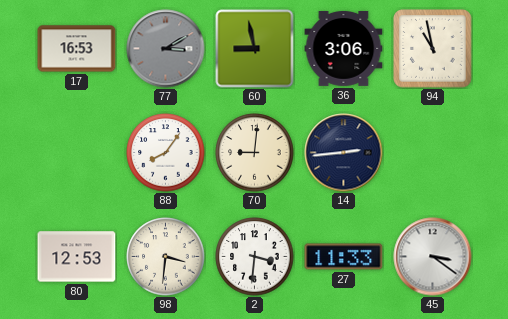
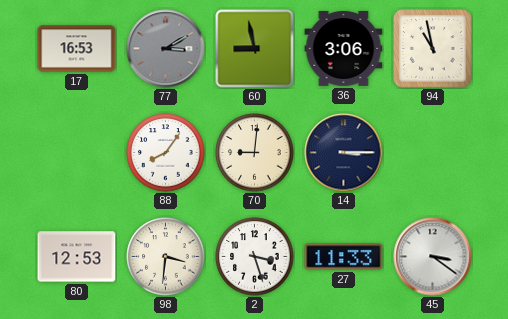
14: 2:44 -> 3:15
2: 3:31 -> 3:27
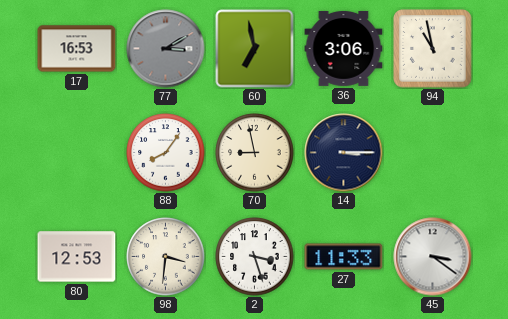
60: 8:58 -> 6:58
70: 9:01 -> 8:58
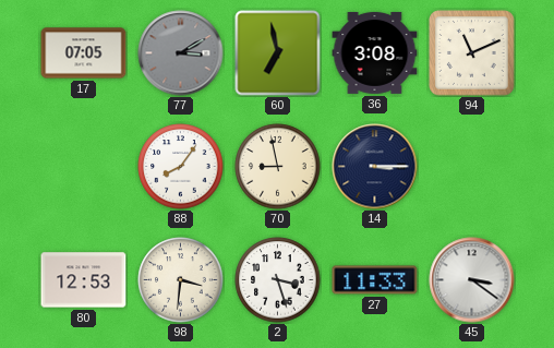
17: 16:53 -> 07:05
36: 3:06 -> 3:08
94: 10:58 -> 11:11
